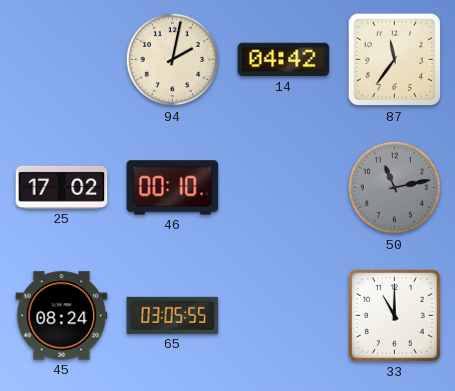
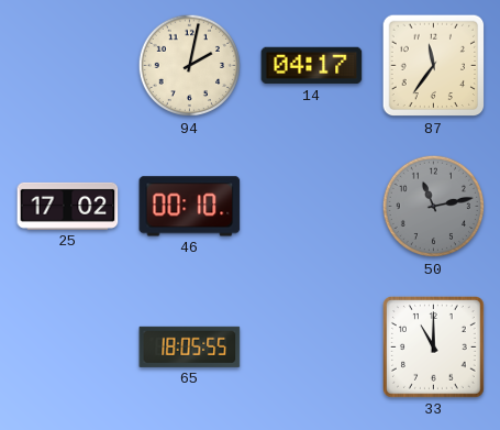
14: 04:42 -> 04:17
45: 08:24 -> none
65: 03:05 -> 18:05
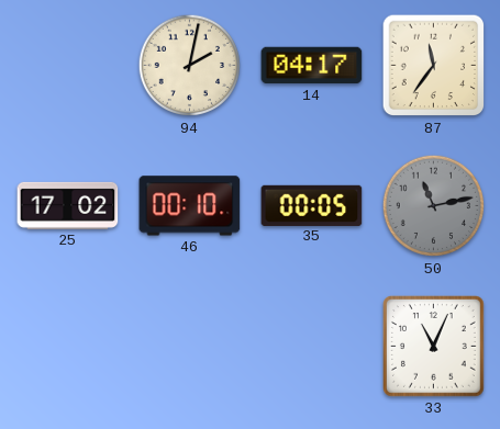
35: none -> 00:05
65: 18:05 -> none
33: 11:00 -> 11:04
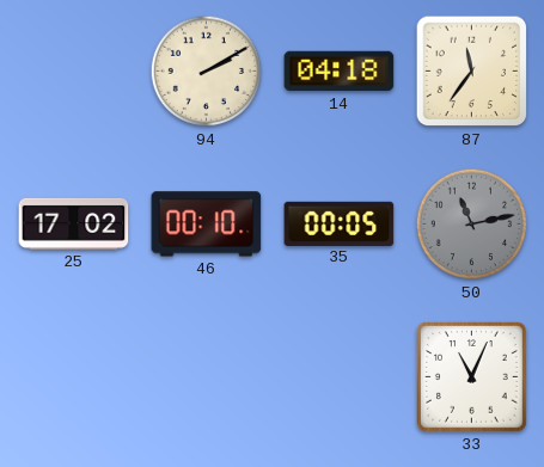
94: 2:02 -> 2:10
14: 04:17 -> 04:18
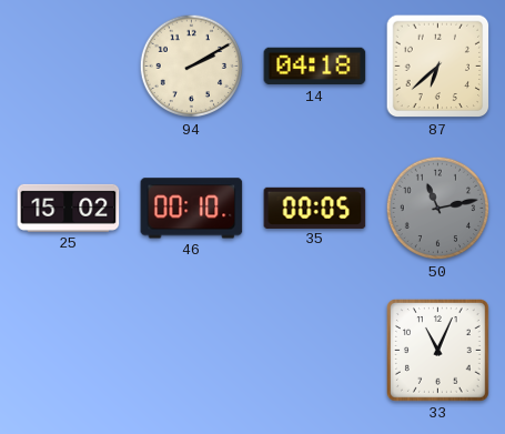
87: 11:36 -> 6:38
25: 17:02 -> 15:02
